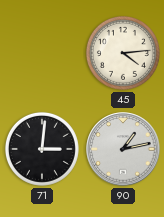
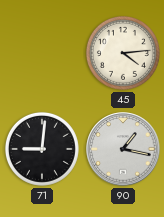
71: 3:01 -> 9:01
90: 1:13 -> 1:17
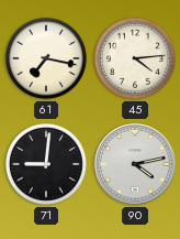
61: none -> 7:17
90: 1:17 -> 4:13
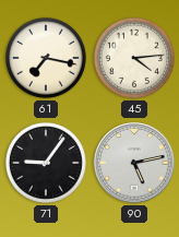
71: 9:01 -> 9:06
90: 4:13 -> 5:13
